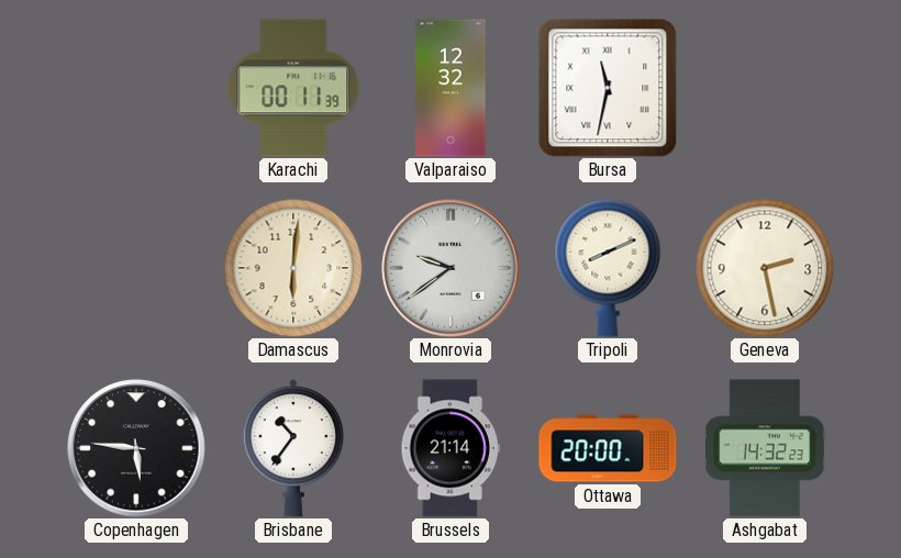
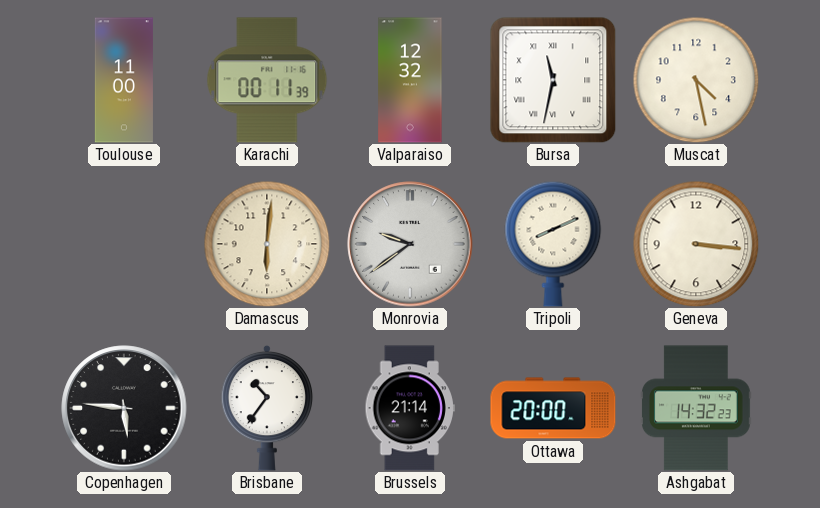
Toulouse: none -> 11:00
Muscat: none -> 4:28
Geneva: 2:28 -> 3:16
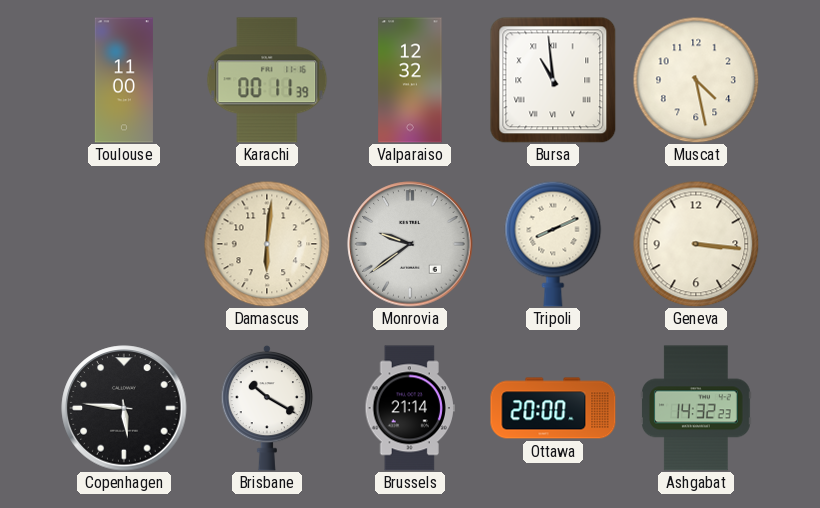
Bursa: 11:32 -> 10:59
Brisbane: 10:36 -> 10:20
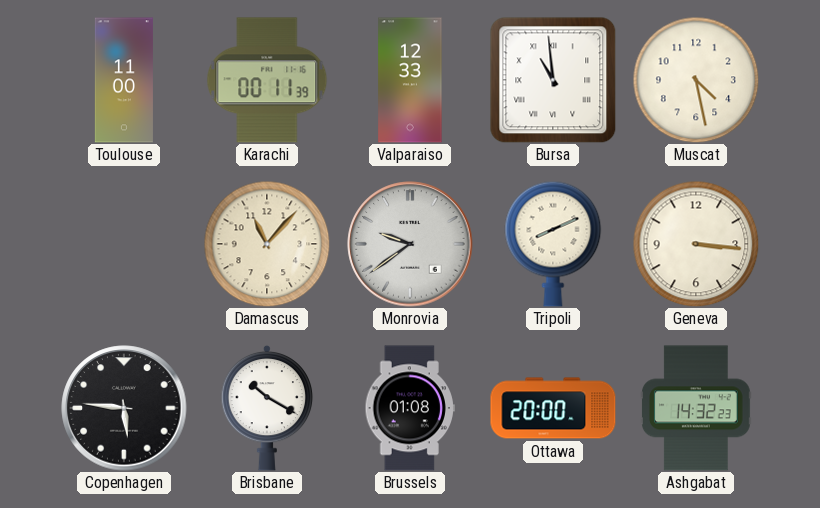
Valparaiso: 12:32 -> 12:33
Damascus: 6:01 -> 11:07
Brussels: 21:14 -> 01:08
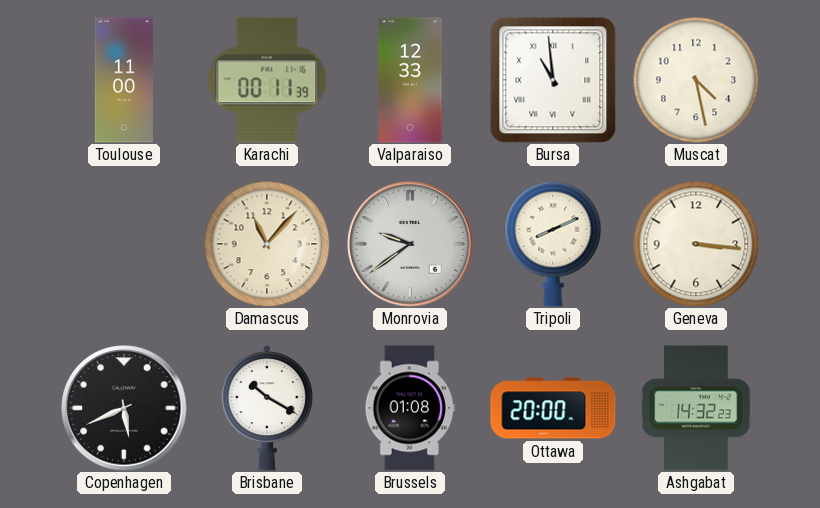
Copenhagen: 5:46 -> 5:41
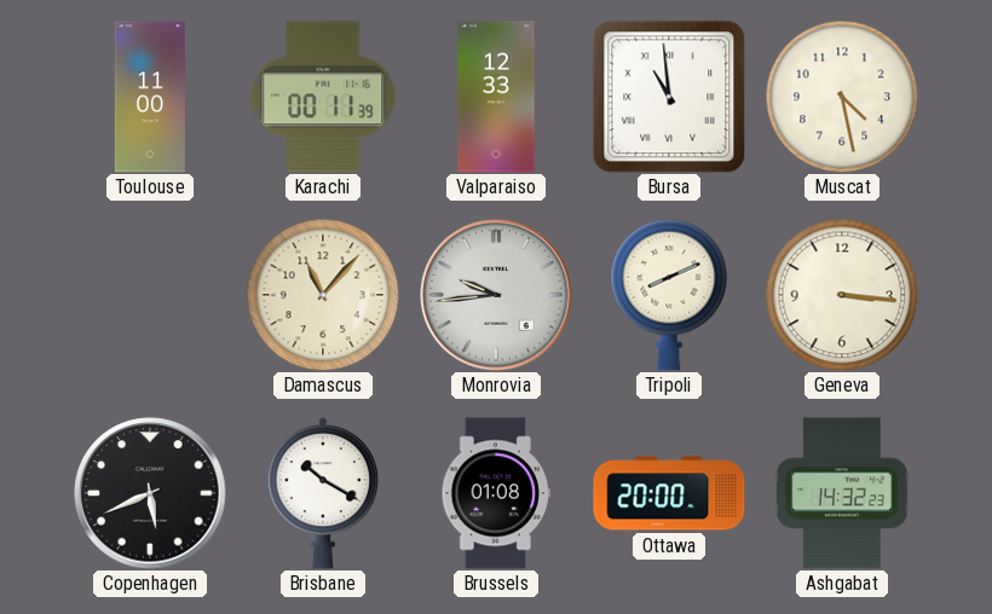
Monrovia: 9:39 -> 9:44
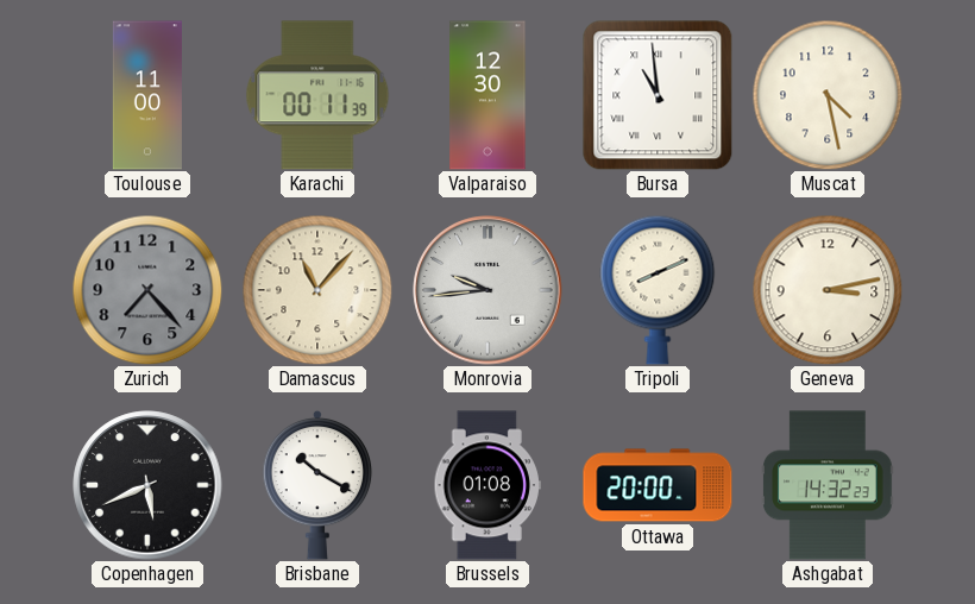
Valparaiso: 12:33 -> 12:30
Zurich: none -> 7:23
Geneva: 3:16 -> 3:13
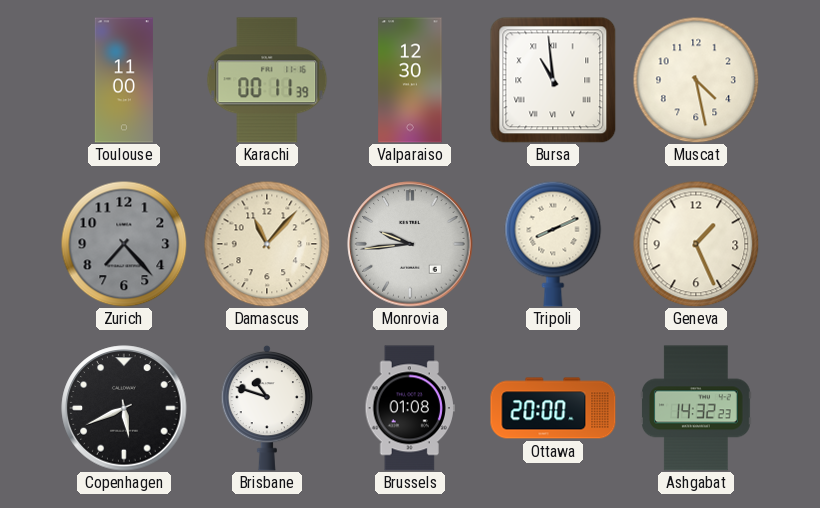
Geneva: 3:13 -> 1:26
Brisbane: 10:20 -> 10:48
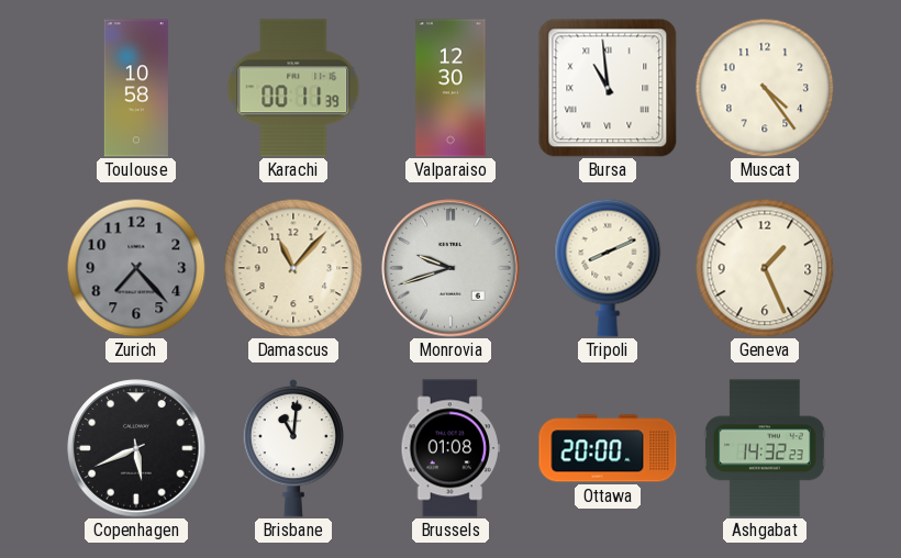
Toulouse: 11:00 -> 10:58
Muscat: 4:28 -> 4:24
Monrovia: 9:44 -> 9:42
Brisbane: 10:48 -> 11:01
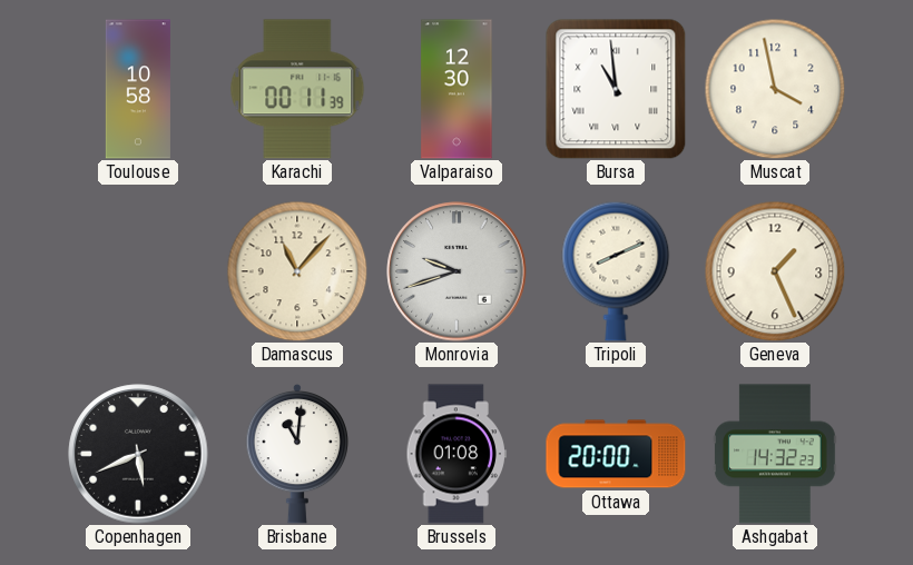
Muscat: 4:24 -> 3:58
Zurich: 7:23 -> none
